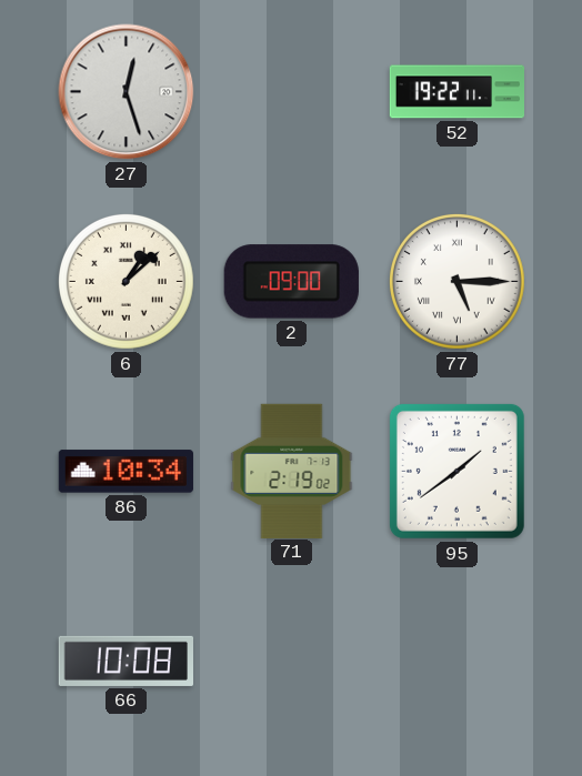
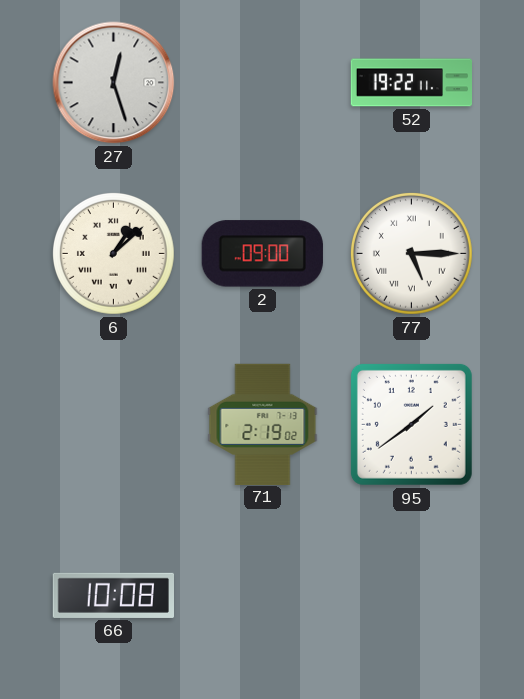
86: 10:34 -> none
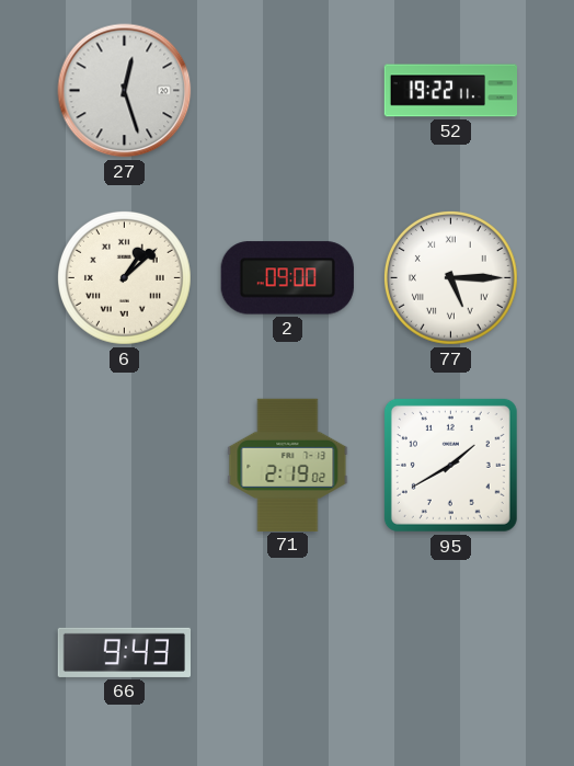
95: 1:39 -> 1:40
66: 10:08 -> 9:43
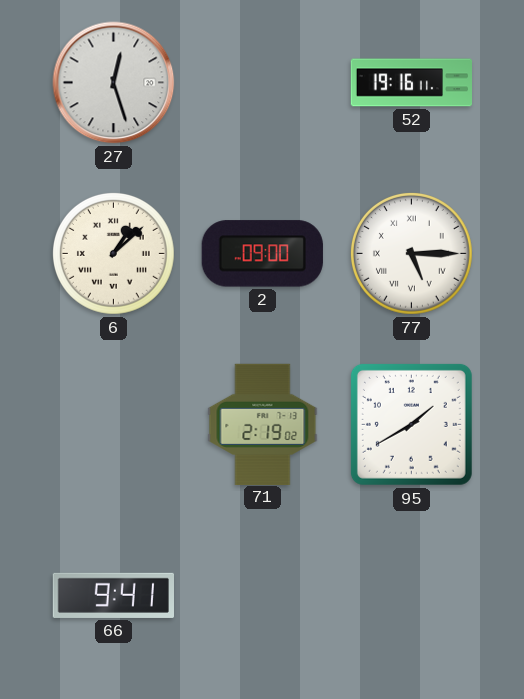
52: 19:22 -> 19:16
66: 9:43 -> 9:41
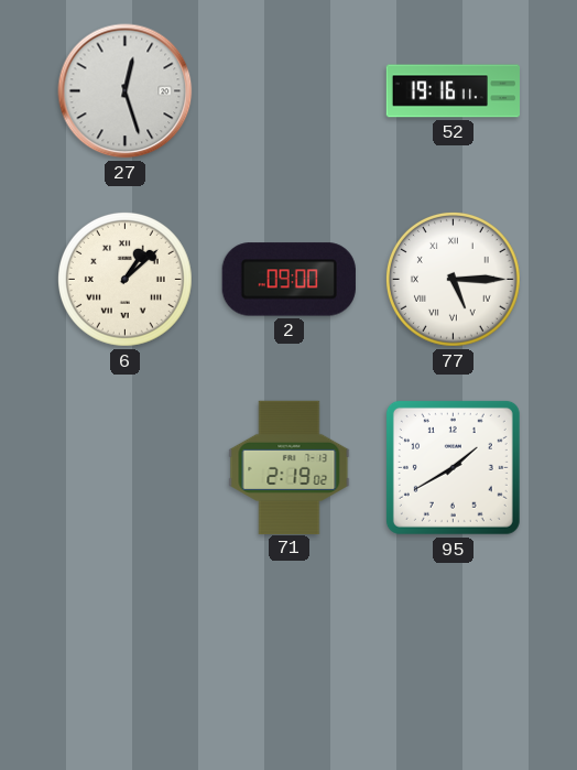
66: 9:41 -> none
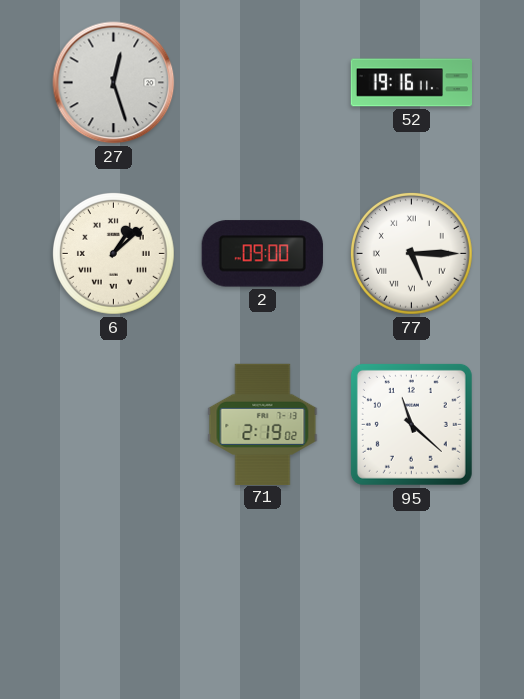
95: 1:40 -> 11:22
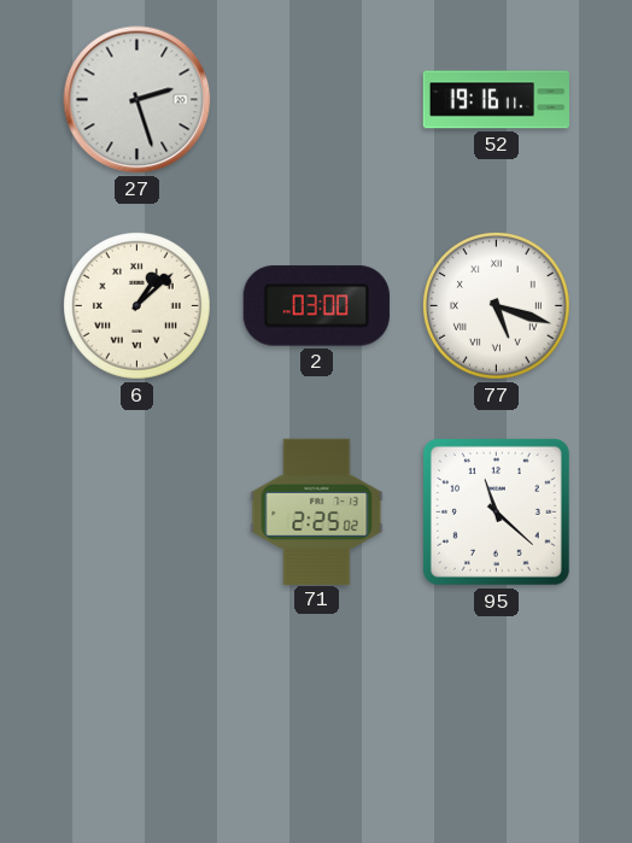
27: 12:27 -> 2:27
2: 09:00 -> 03:00
77: 5:15 -> 5:18
71: 2:19 -> 2:25
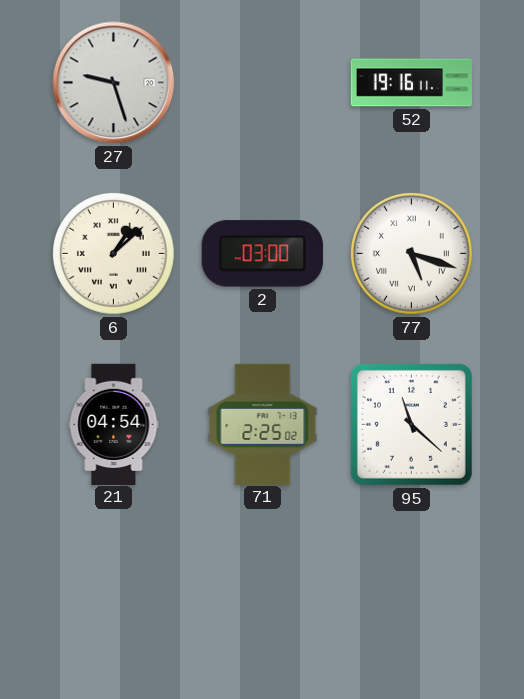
27: 2:27 -> 9:27
21: none -> 04:54
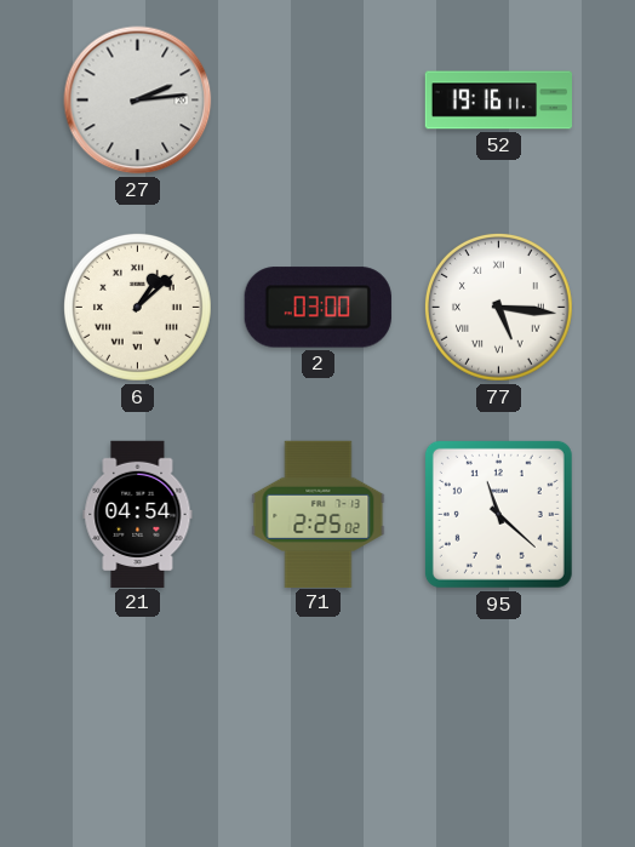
27: 9:27 -> 2:14
77: 5:18 -> 5:16
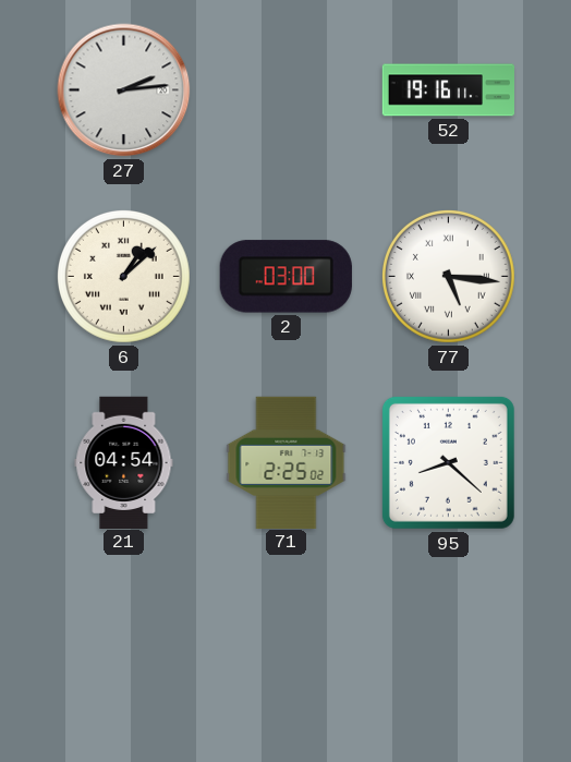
95: 11:22 -> 8:22
